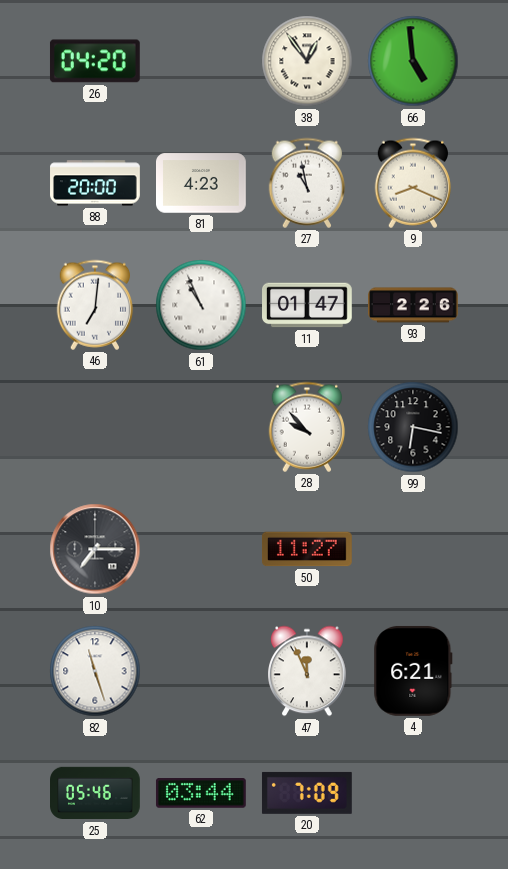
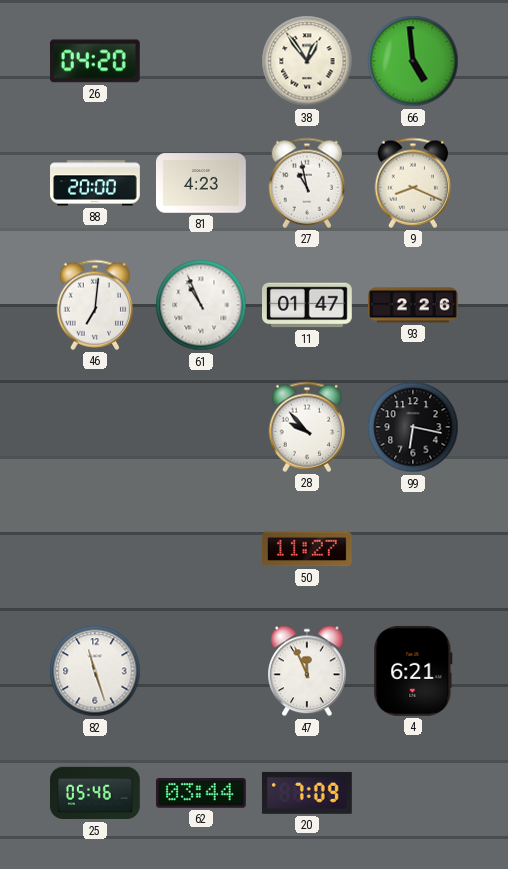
10: 7:15 -> none
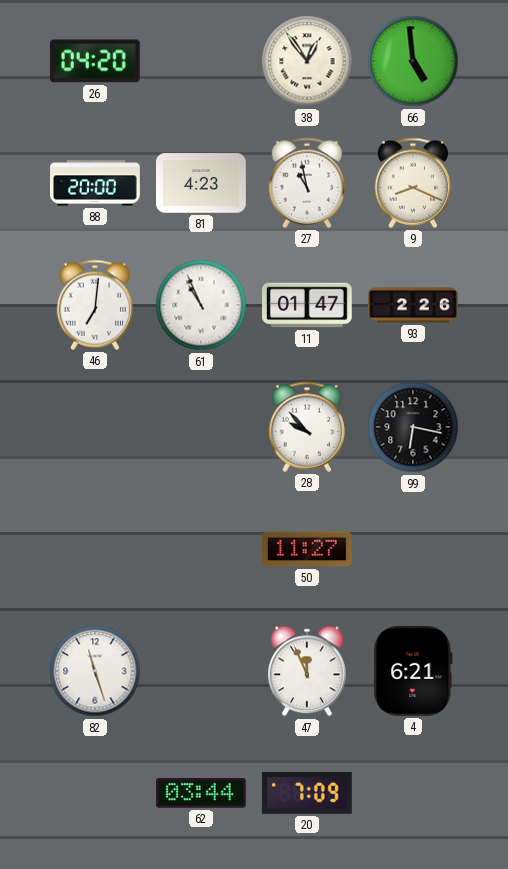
25: 05:46 -> none
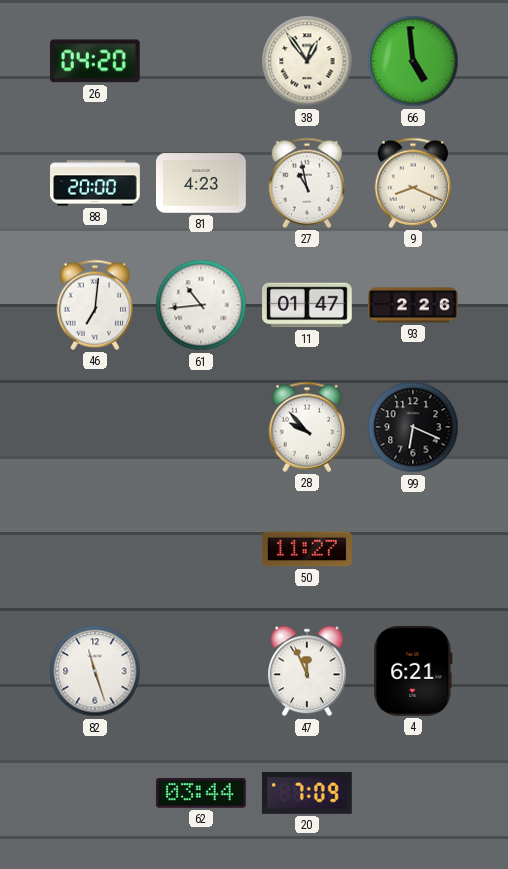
61: 10:56 -> 10:44
99: 6:17 -> 6:19
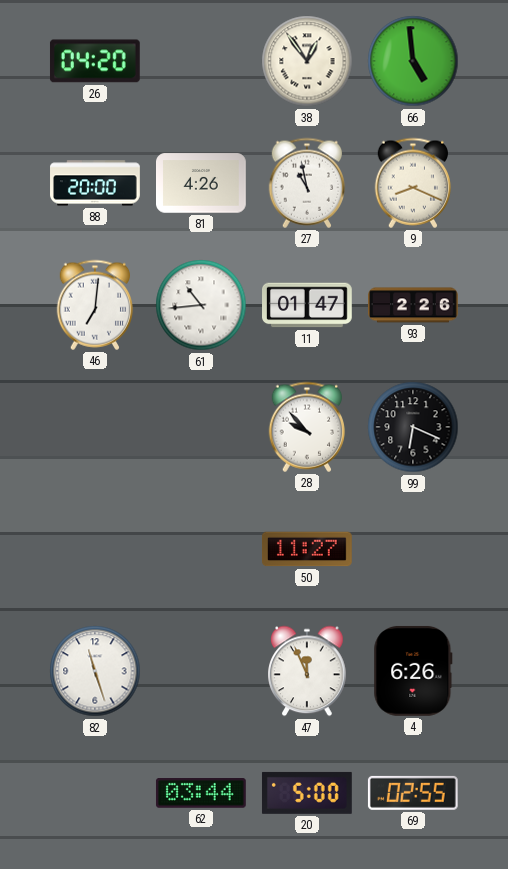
81: 4:23 -> 4:26
4: 6:21 -> 6:26
20: 7:09 -> 5:00
69: none -> 02:55
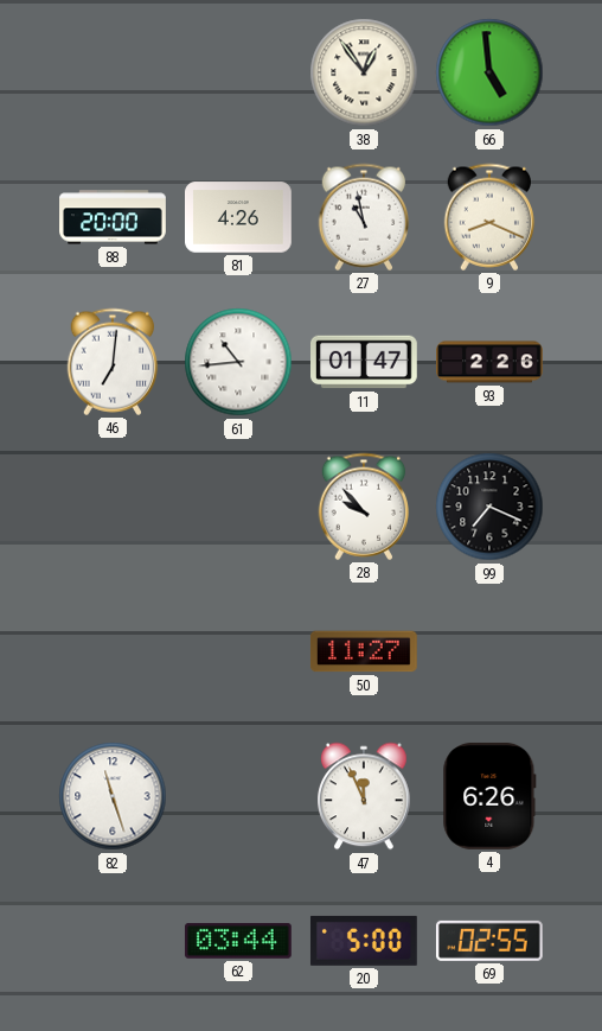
26: 04:20 -> none
99: 6:19 -> 7:19
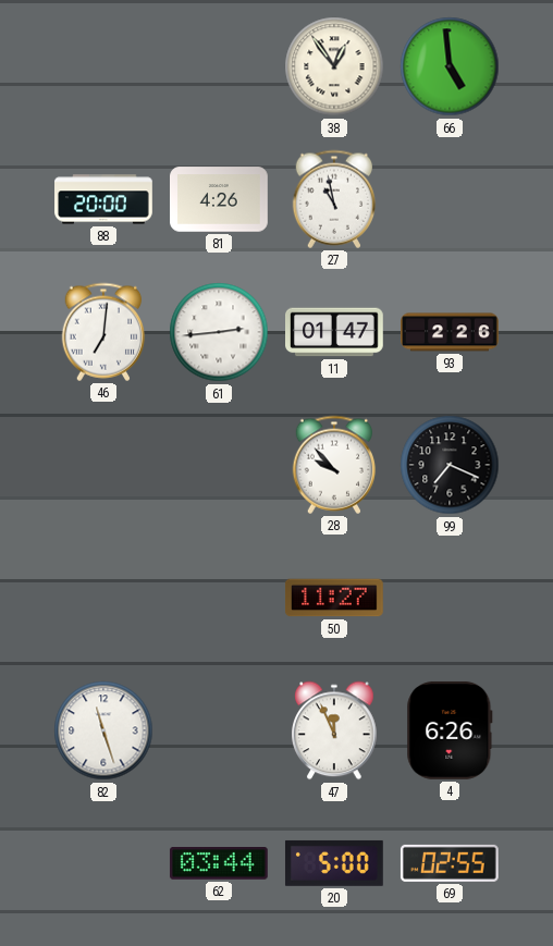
9: 8:19 -> none
61: 10:44 -> 2:44
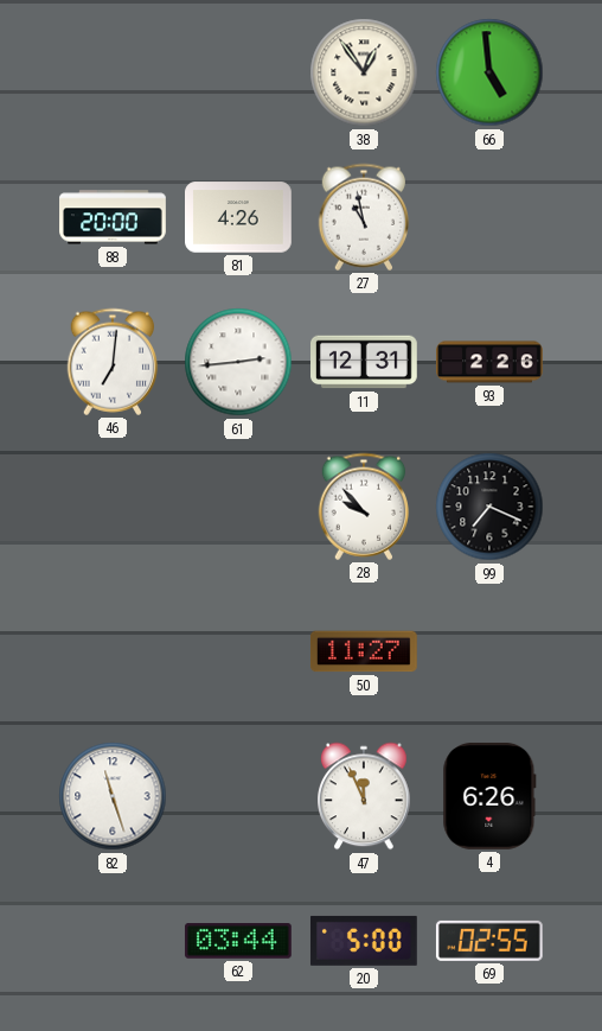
11: 01:47 -> 12:31
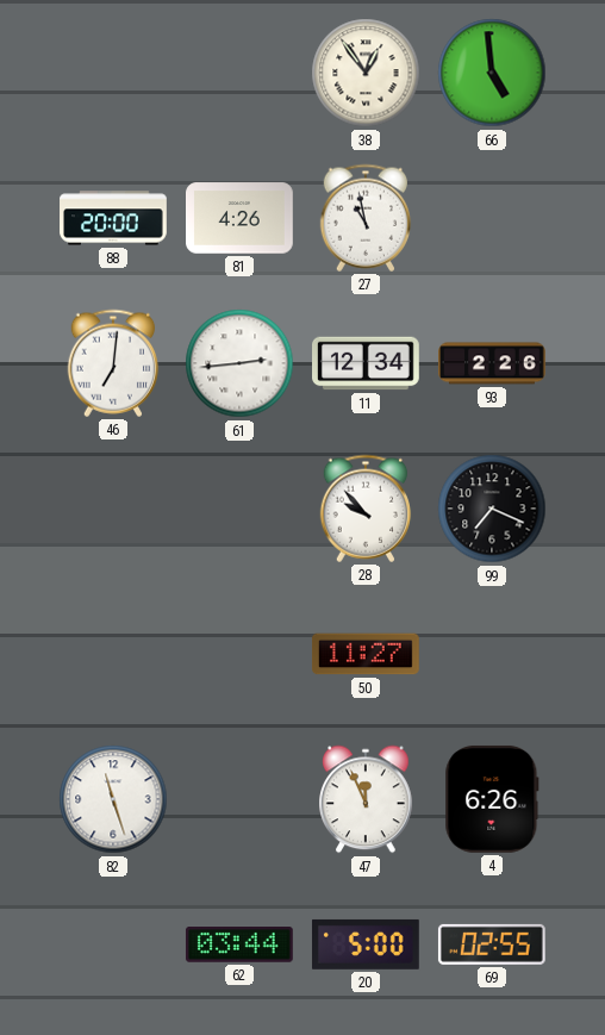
11: 12:31 -> 12:34
